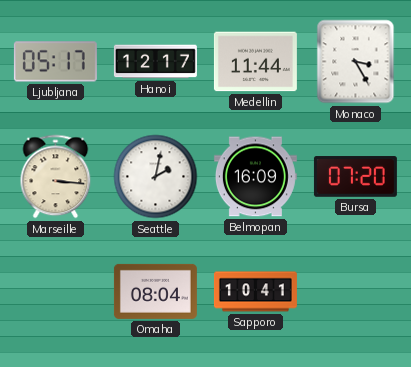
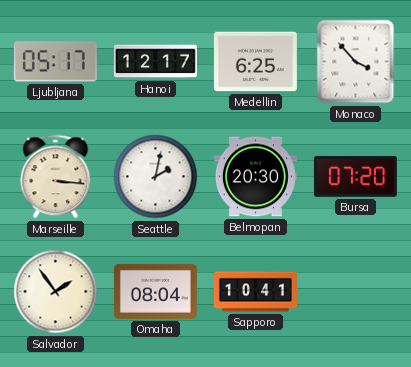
Medellin: 11:44 -> 6:25
Monaco: 3:25 -> 3:53
Belmopan: 16:09 -> 20:30
Salvador: none -> 1:54
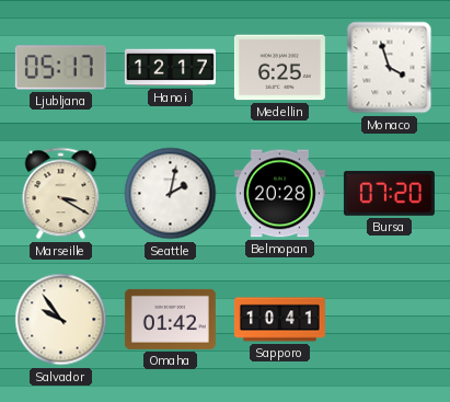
Monaco: 3:53 -> 3:57
Marseille: 3:16 -> 3:20
Belmopan: 20:30 -> 20:28
Salvador: 1:54 -> 9:54
Omaha: 08:04 -> 01:42
